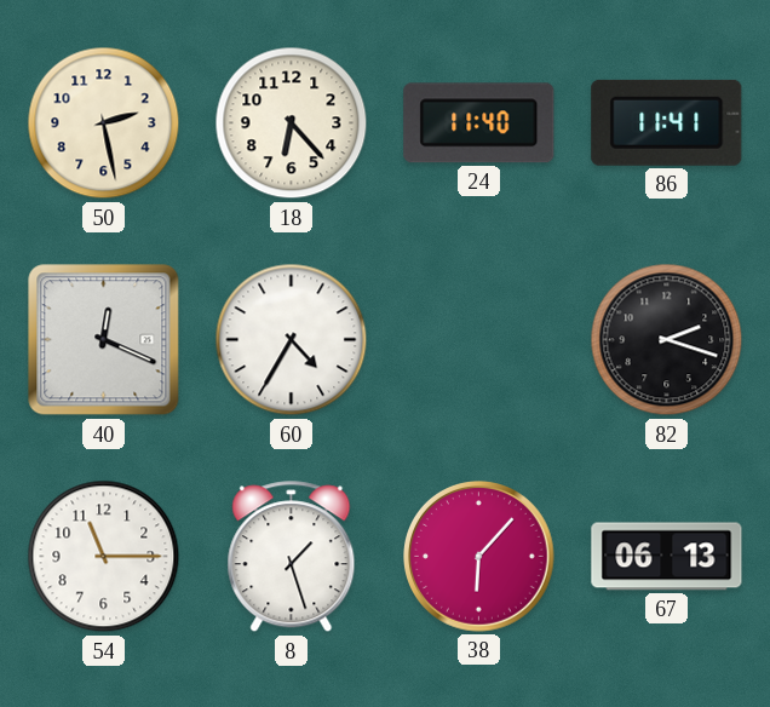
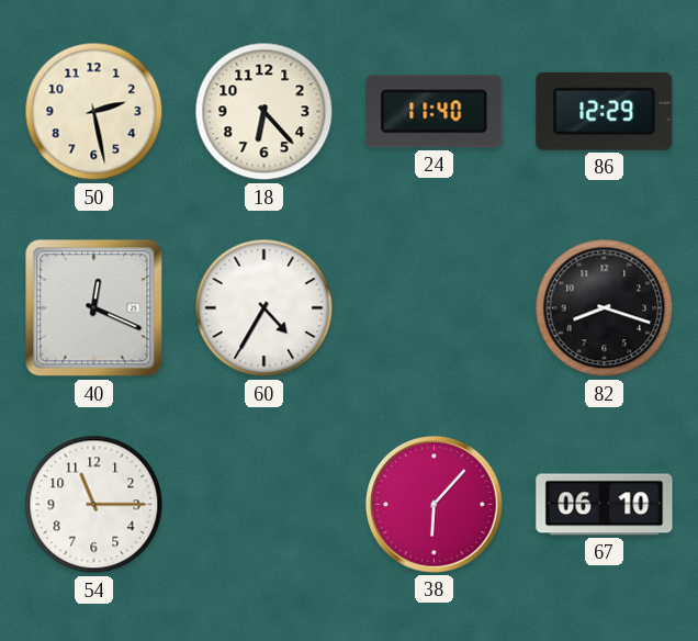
86: 11:41 -> 12:29
82: 2:18 -> 8:18
8: 1:27 -> none
67: 06:13 -> 06:10
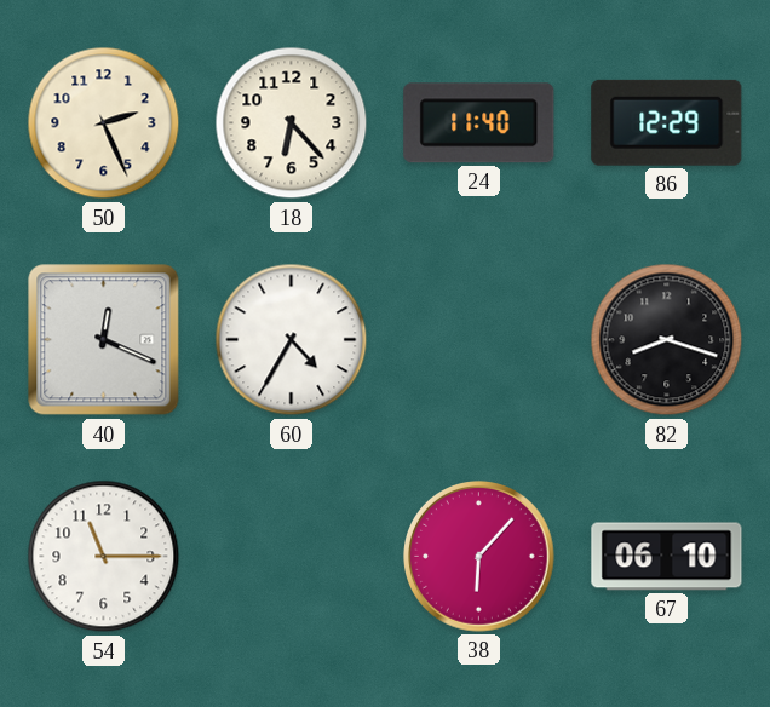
50: 2:28 -> 2:26
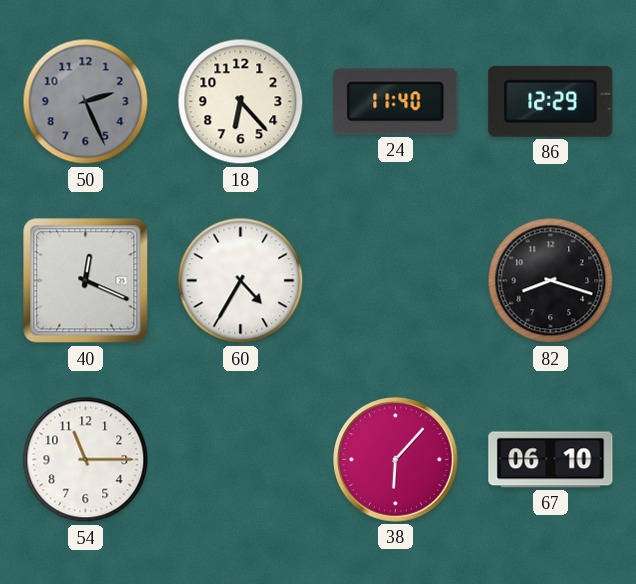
50 dial: cream -> grey
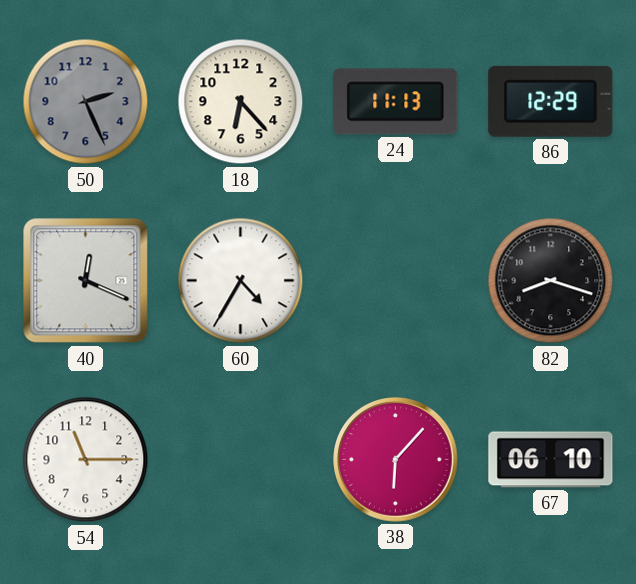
24: 11:40 -> 11:13
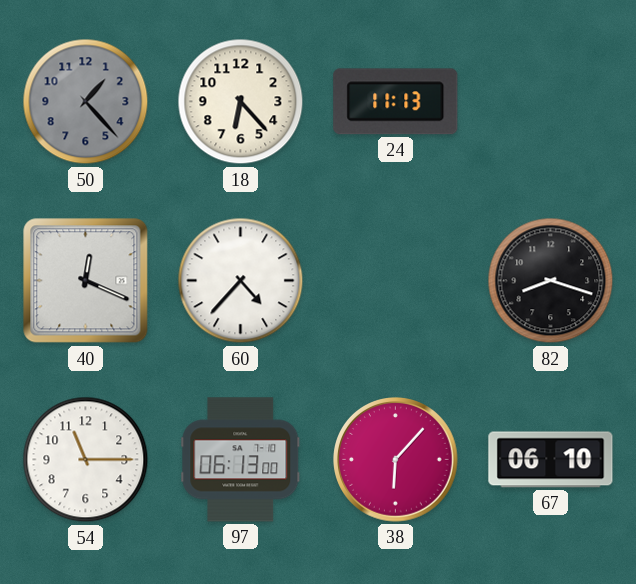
50: 2:26 -> 1:23
86: 12:29 -> none
60: 4:35 -> 4:37
97: none -> 06:13
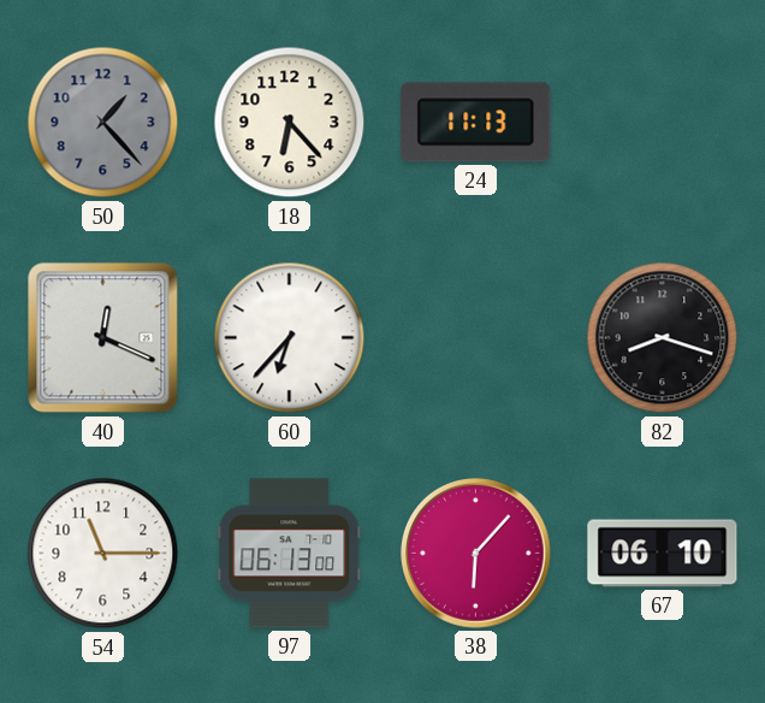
60: 4:37 -> 6:37
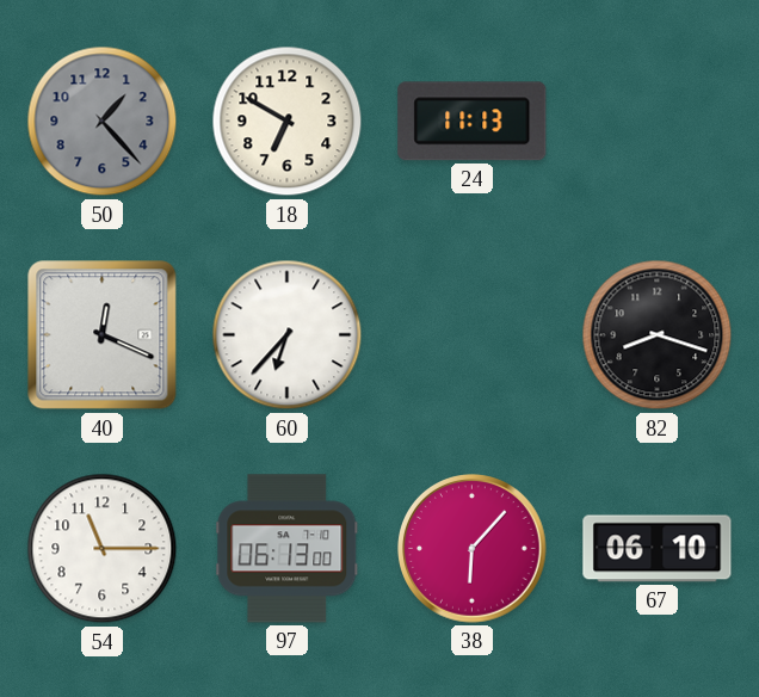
18: 6:23 -> 6:50
